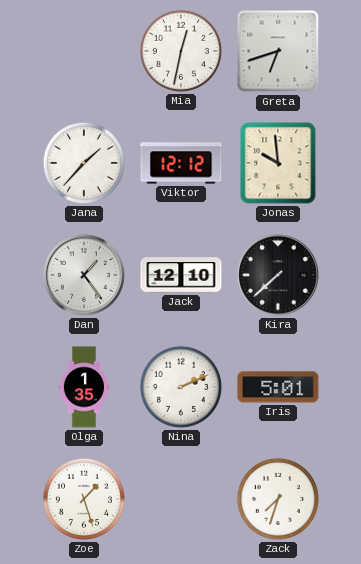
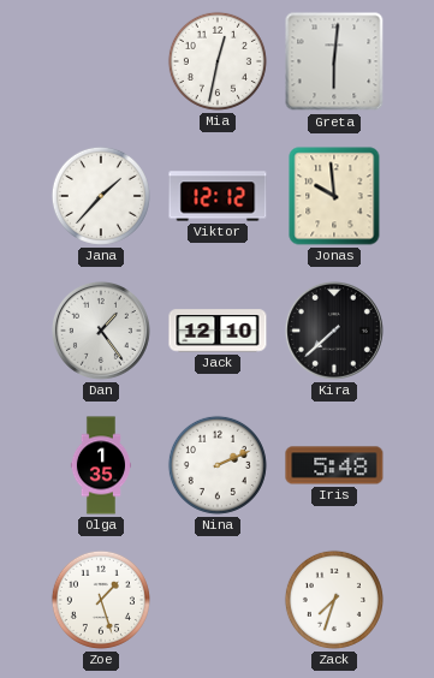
Greta: 6:42 -> 6:01
Iris: 5:01 -> 5:48
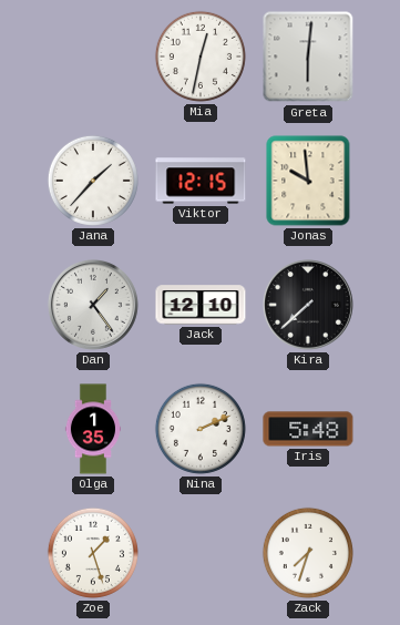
Viktor: 12:12 -> 12:15
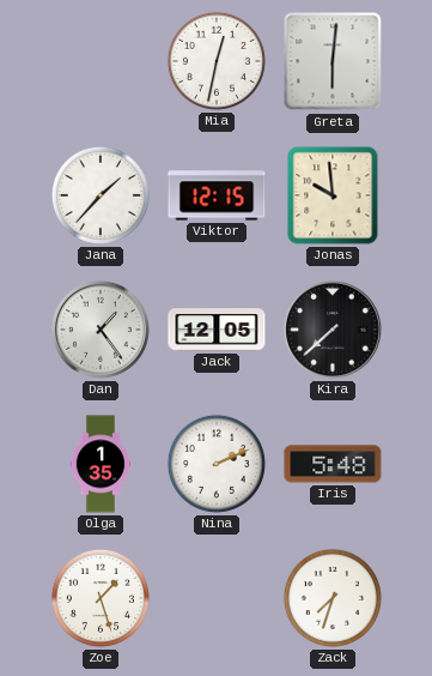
Jack: 12:10 -> 12:05
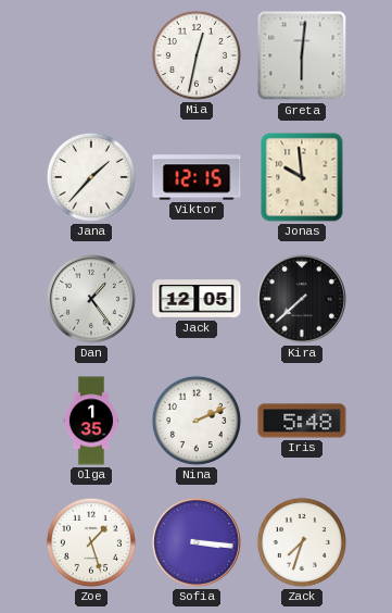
Sofia: none -> 3:16
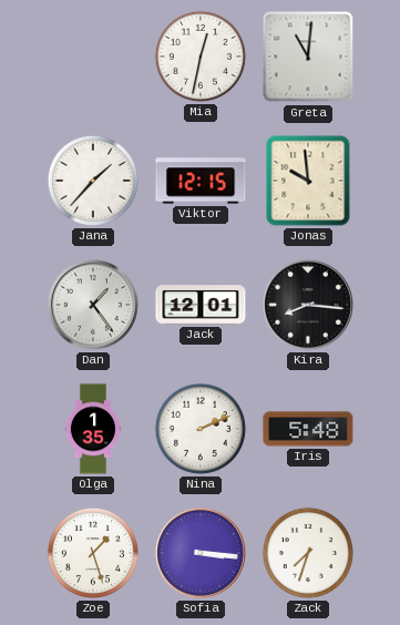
Greta: 6:01 -> 11:01
Jack: 12:05 -> 12:01
Kira: 7:38 -> 8:16
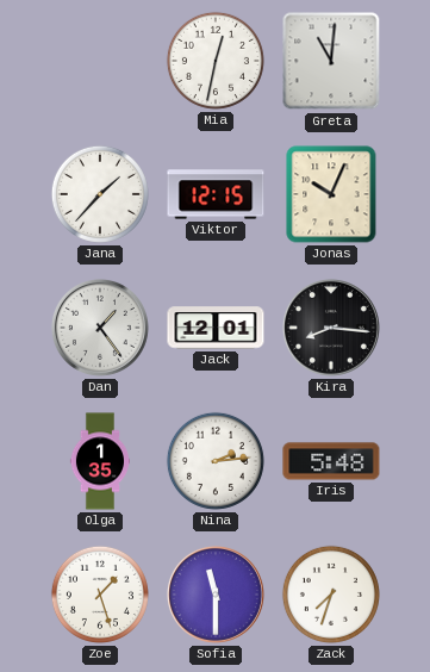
Jonas: 9:59 -> 10:04
Nina: 2:11 -> 2:14
Sofia: 3:16 -> 11:30
